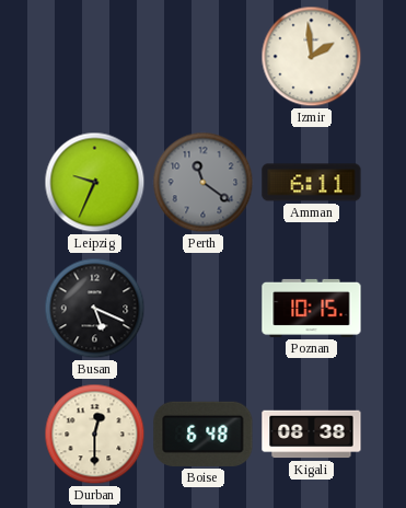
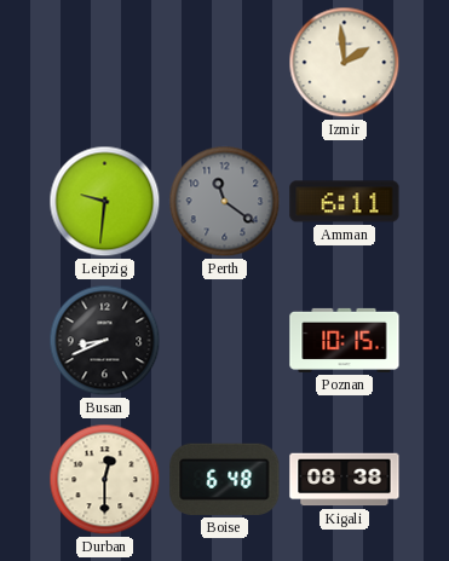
Leipzig: 9:34 -> 9:31
Busan: 5:19 -> 8:41
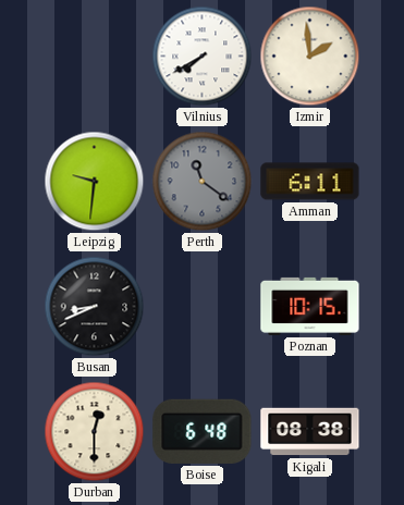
Vilnius: none -> 7:40
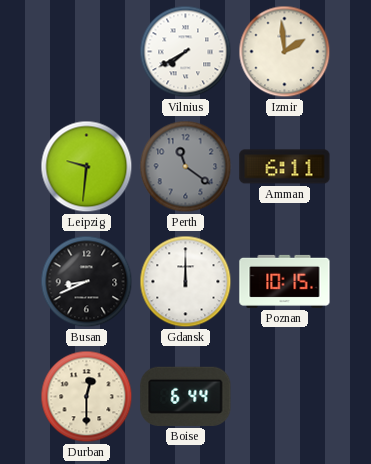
Gdansk: none -> 12:00
Boise: 6:48 -> 6:44
Kigali: 08:38 -> none
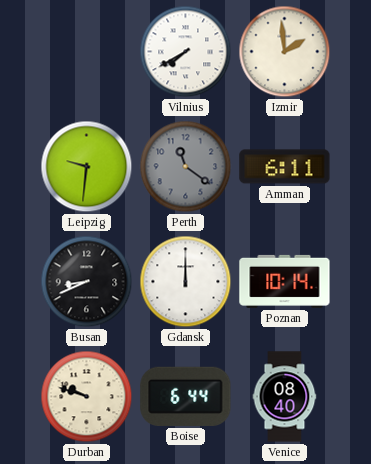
Poznan: 10:15 -> 10:14
Durban: 12:30 -> 9:48
Venice: none -> 08:40
